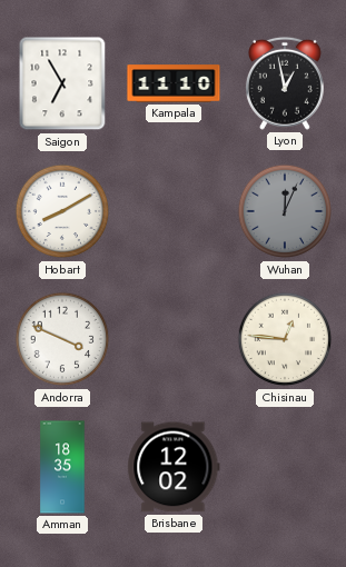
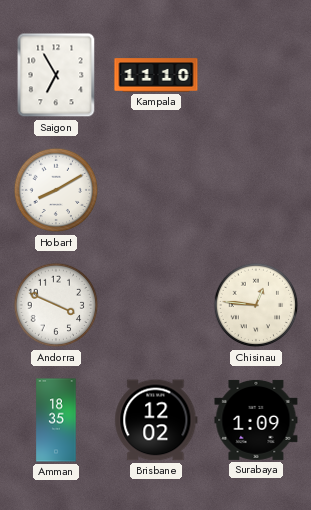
Lyon: 12:58 -> none
Wuhan: 12:04 -> none
Surabaya: none -> 1:09
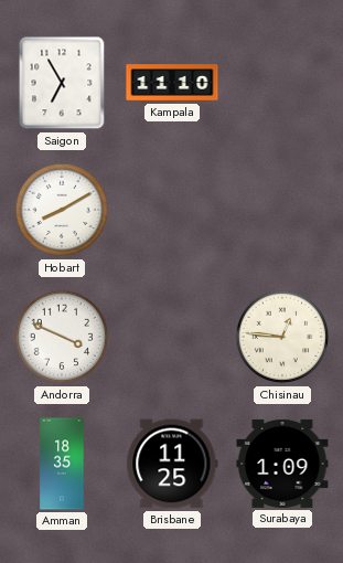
Brisbane: 12:02 -> 11:25
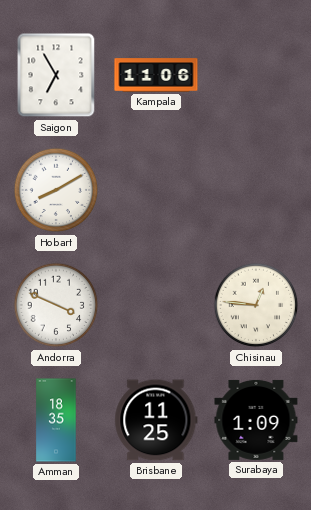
Kampala: 11:10 -> 11:06
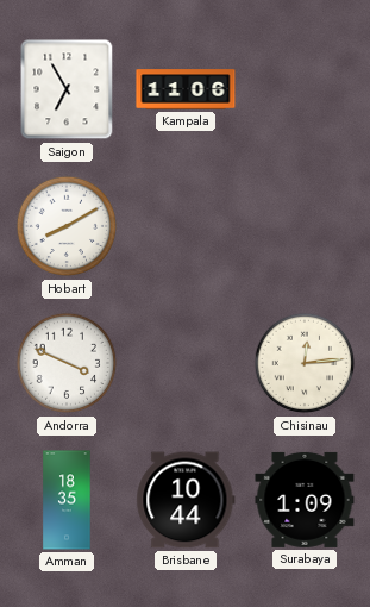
Chisinau: 12:46 -> 12:14
Brisbane: 11:25 -> 10:44
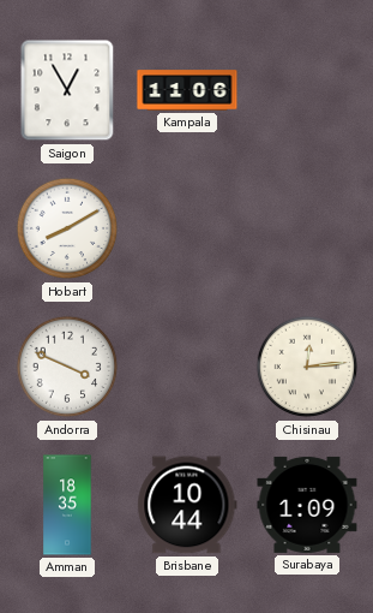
Saigon: 6:55 -> 12:55
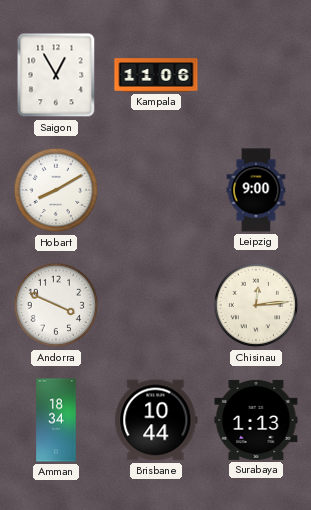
Leipzig: none -> 9:00
Amman: 18:35 -> 18:34
Surabaya: 1:09 -> 1:13
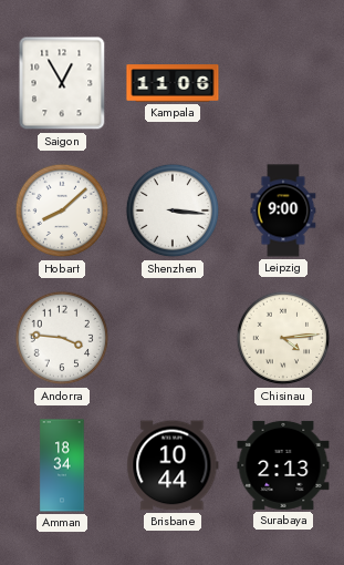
Hobart: 8:10 -> 8:08
Shenzhen: none -> 3:16
Andorra: 3:49 -> 3:46
Chisinau: 12:14 -> 4:14
Surabaya: 1:13 -> 2:13
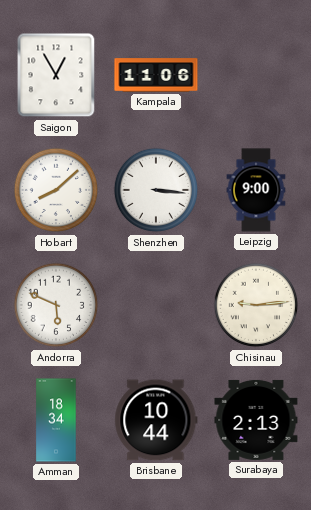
Andorra: 3:46 -> 5:49
Chisinau: 4:14 -> 9:14
